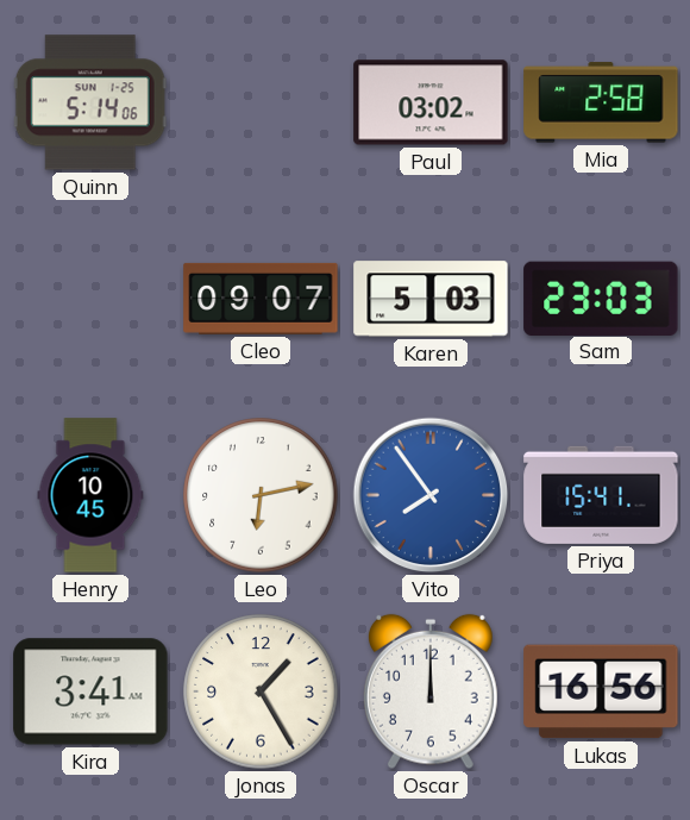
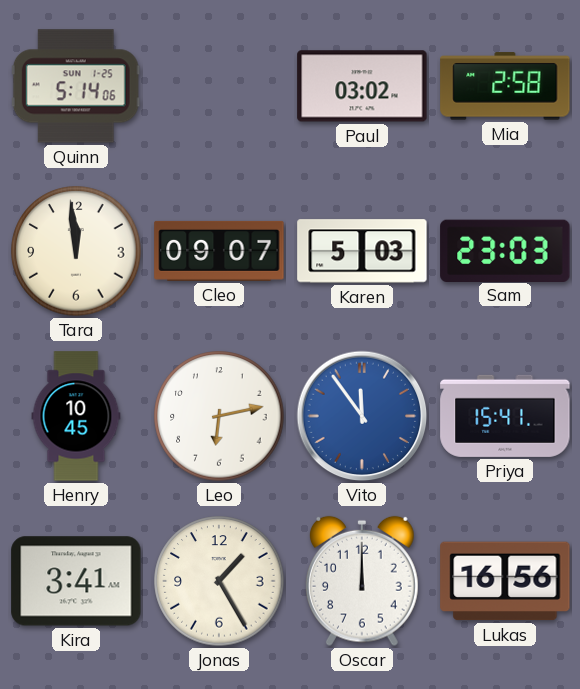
Tara: none -> 11:59
Vito: 7:54 -> 11:54
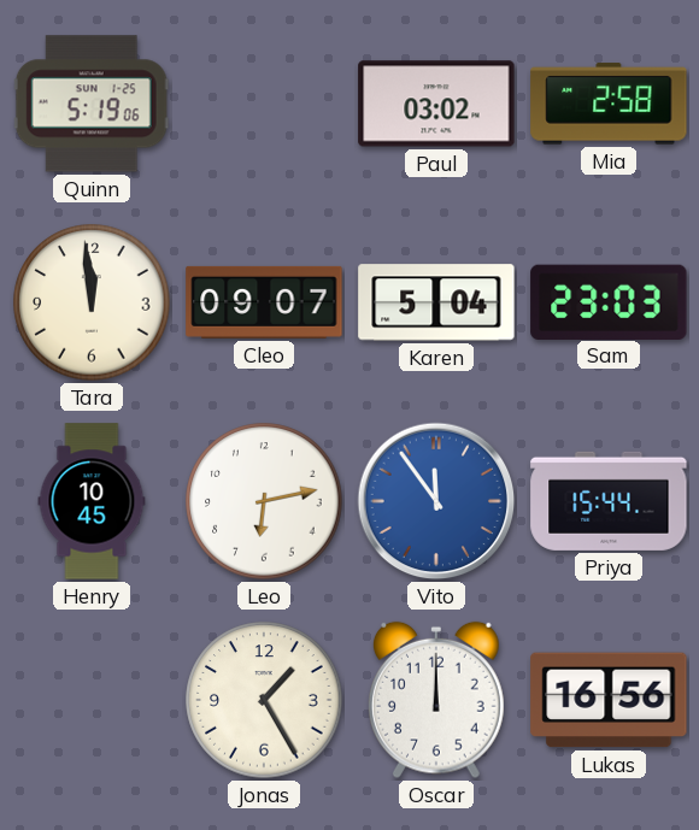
Quinn: 5:14 -> 5:19
Karen: 5:03 -> 5:04
Priya: 15:41 -> 15:44
Kira: 3:41 -> none
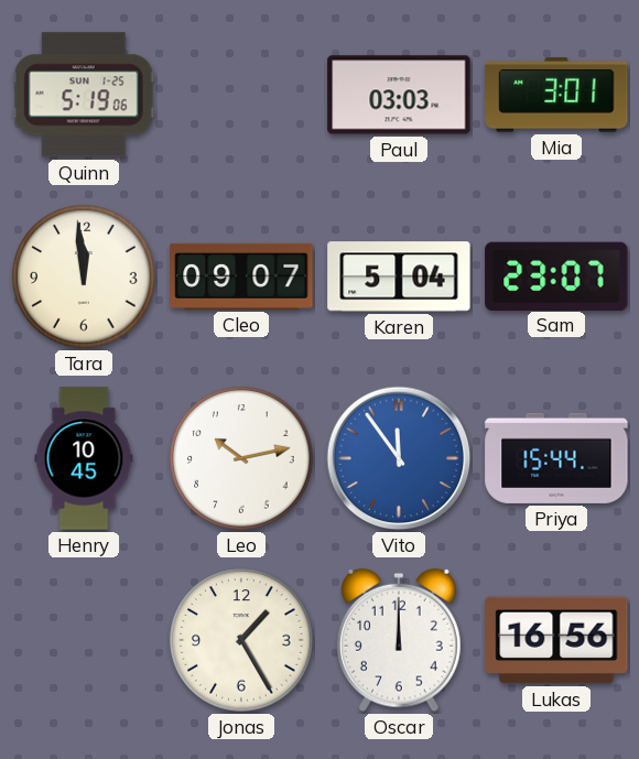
Paul: 03:02 -> 03:03
Mia: 2:58 -> 3:01
Sam: 23:03 -> 23:07
Leo: 6:13 -> 10:13
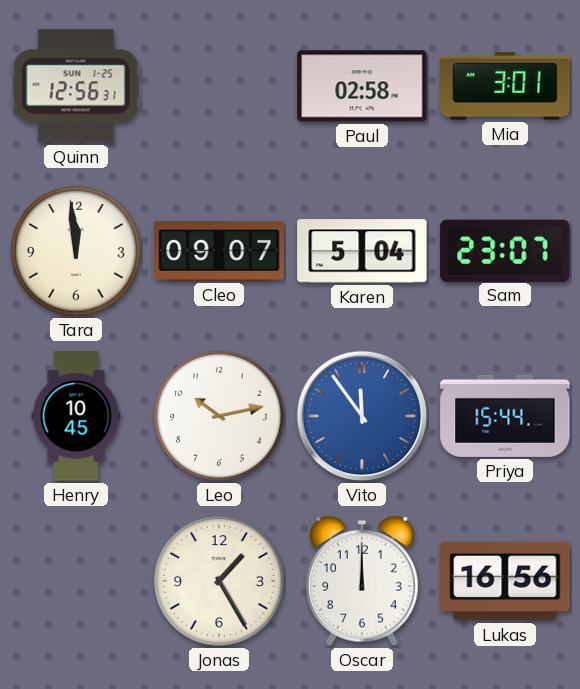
Quinn: 5:19 -> 12:56
Paul: 03:03 -> 02:58
